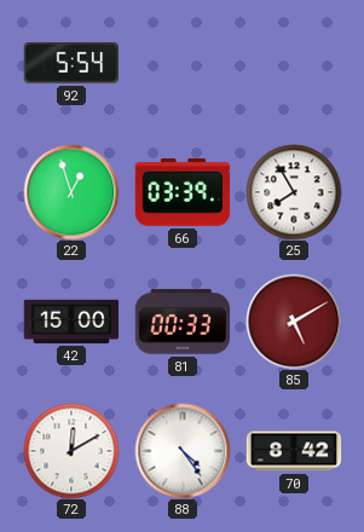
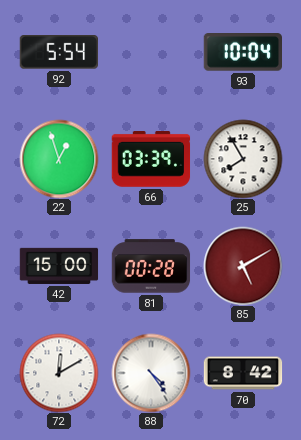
93: none -> 10:04
81: 00:33 -> 00:28
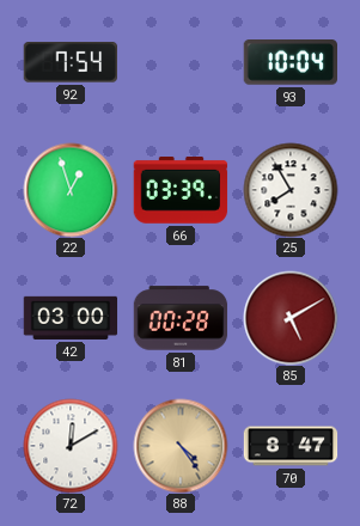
92: 5:54 -> 7:54
42: 15:00 -> 03:00
88 dial: white -> champagne
70: 8:42 -> 8:47
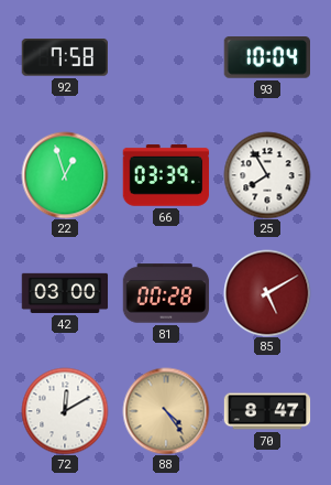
92: 7:54 -> 7:58
